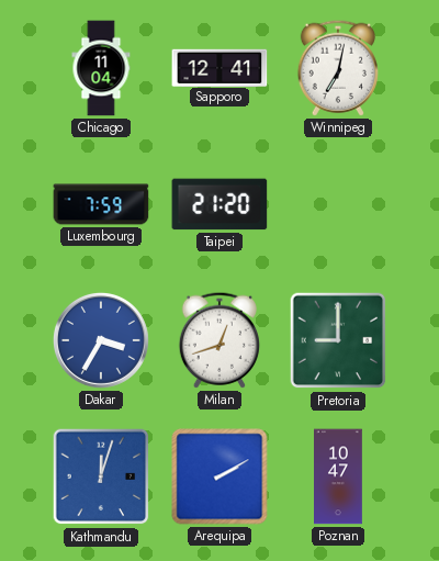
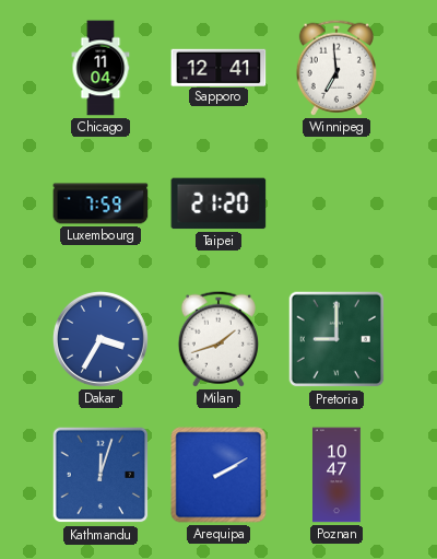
Winnipeg: 7:02 -> 6:59
Milan: 12:42 -> 1:42
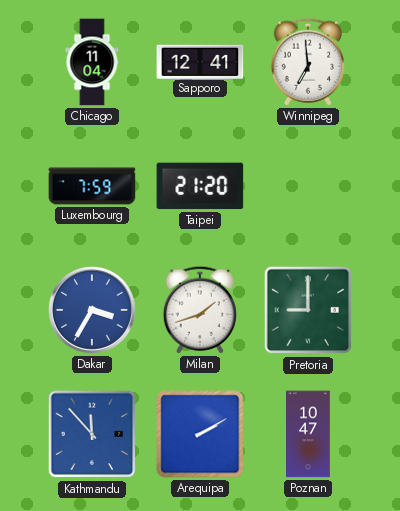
Kathmandu: 12:03 -> 11:53
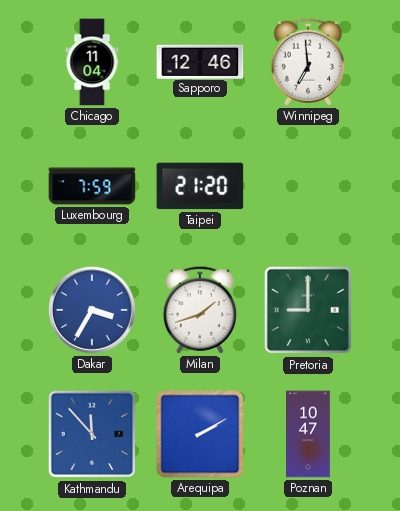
Sapporo: 12:41 -> 12:46
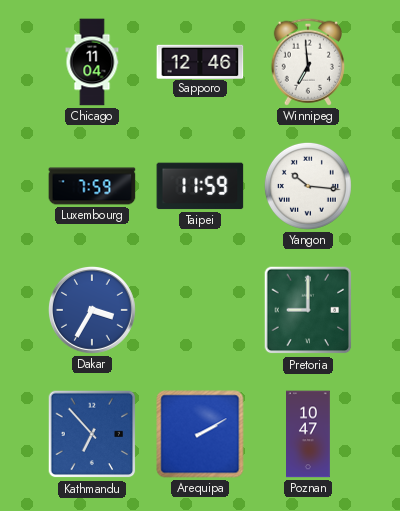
Taipei: 21:20 -> 11:59
Yangon: none -> 10:16
Milan: 1:42 -> none
Kathmandu: 11:53 -> 6:53
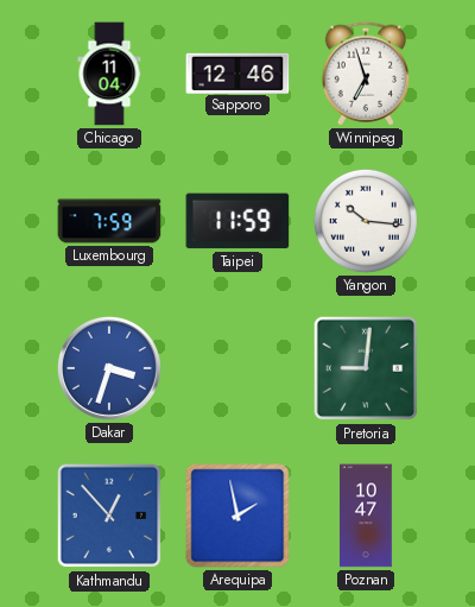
Winnipeg: 6:59 -> 6:57
Dakar: 3:35 -> 3:33
Pretoria: 9:00 -> 9:01
Kathmandu: 6:53 -> 12:53
Arequipa: 2:10 -> 1:58
